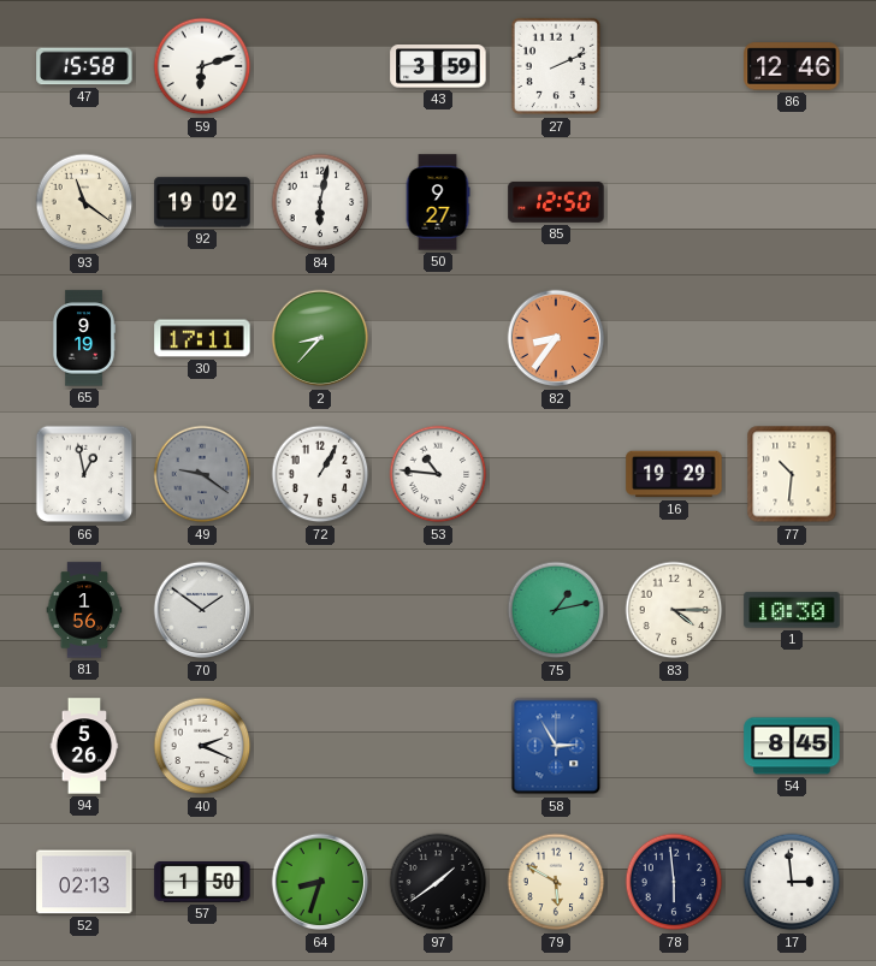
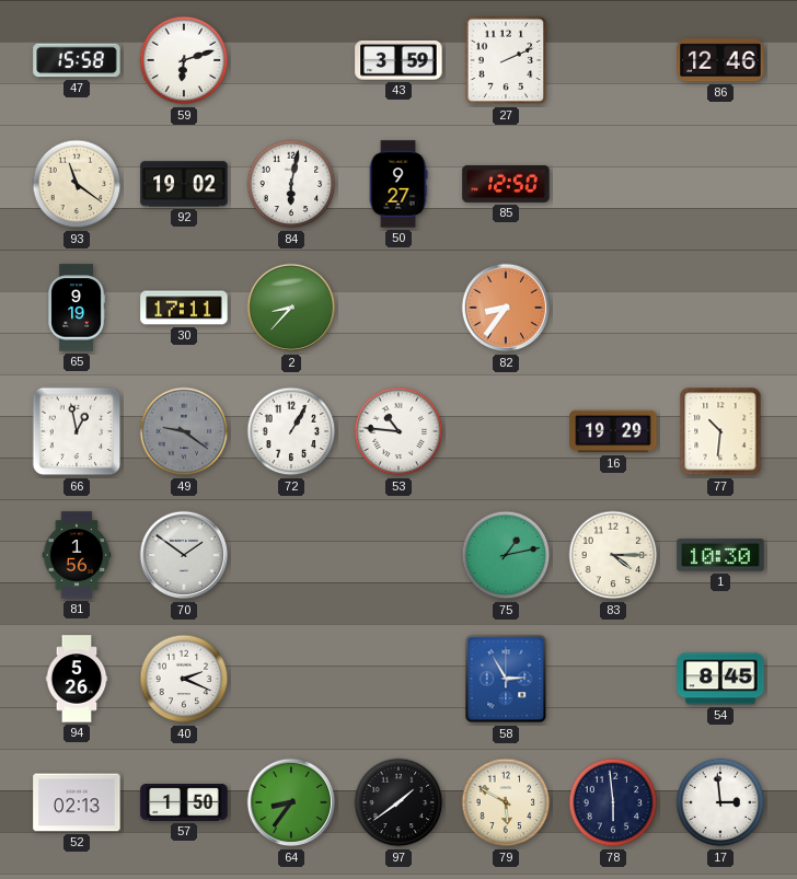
64: 8:33 -> 8:36
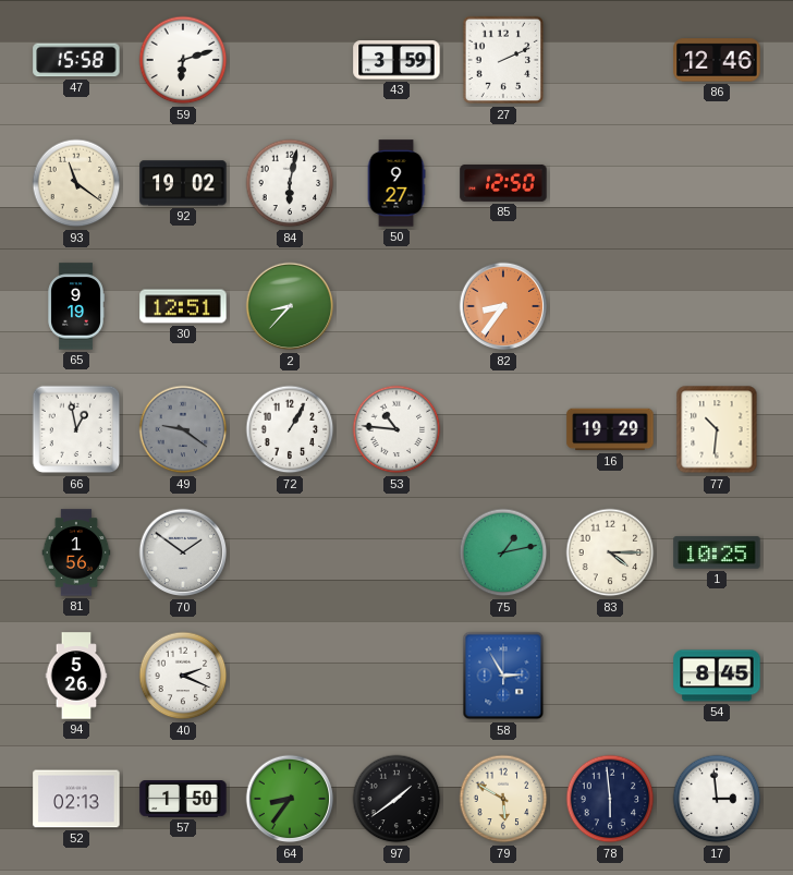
30: 17:11 -> 12:51
1: 10:30 -> 10:25
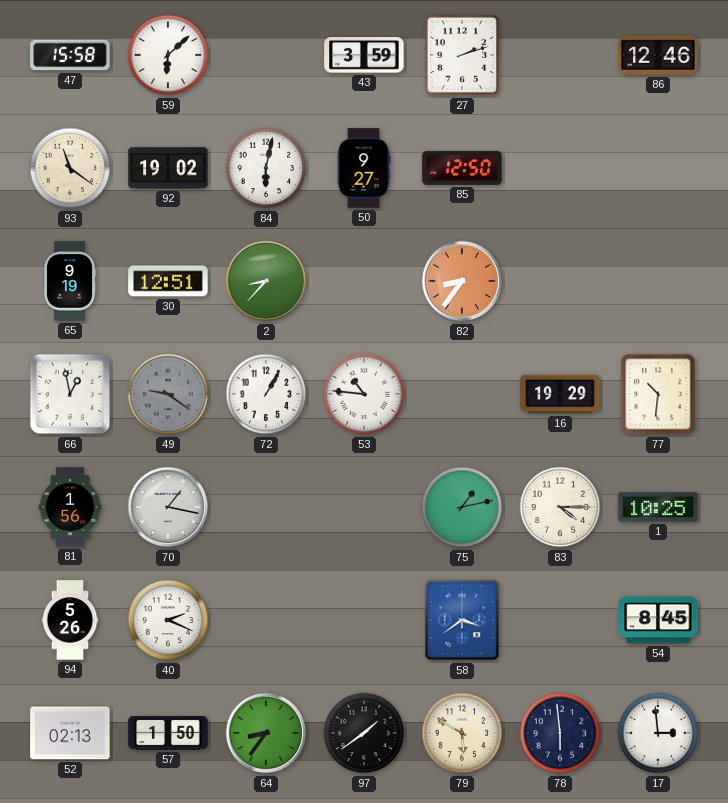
59: 6:12 -> 6:08
27: 2:11 -> 2:12
70: 1:51 -> 1:17
58: 2:55 -> 3:39
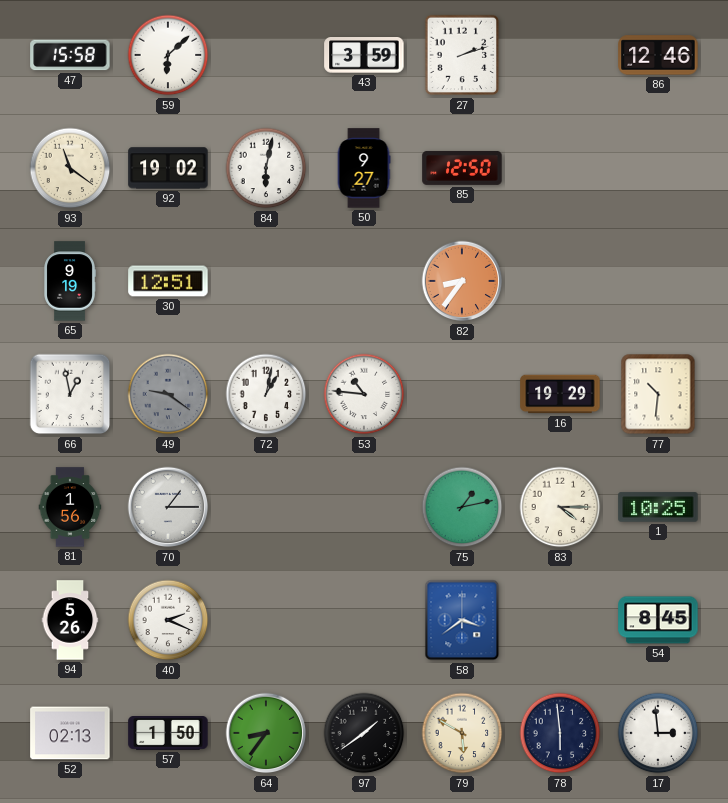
2: 8:37 -> none
72: 1:05 -> 1:02
70: 1:17 -> 1:15
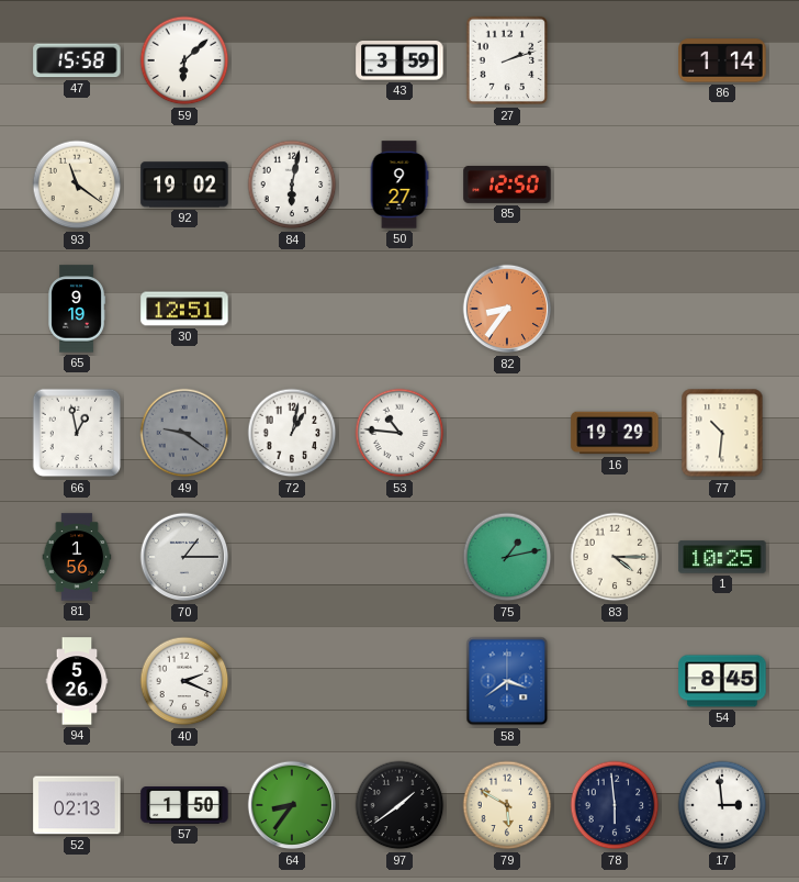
86: 12:46 -> 1:14
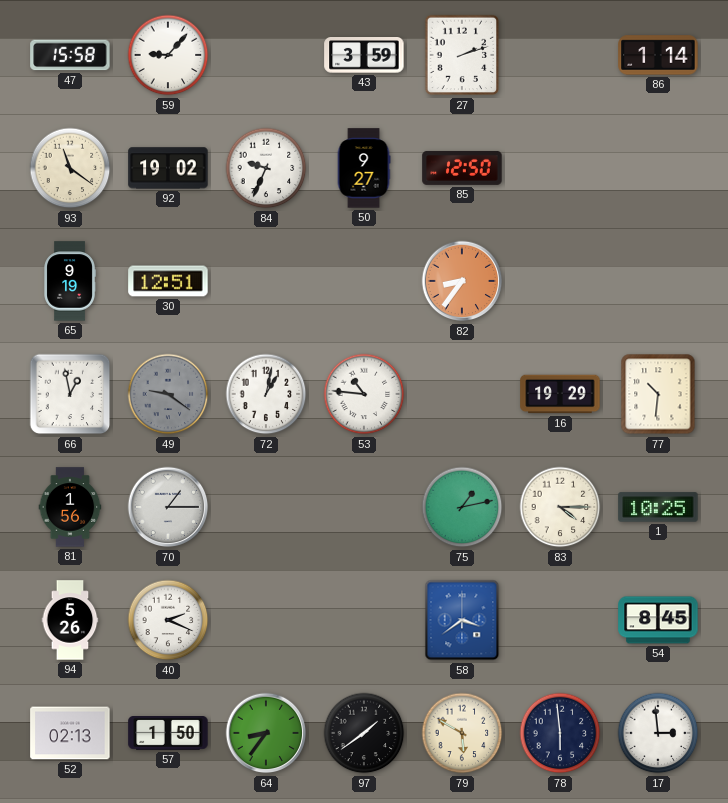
59: 6:08 -> 9:07
84: 6:02 -> 9:34
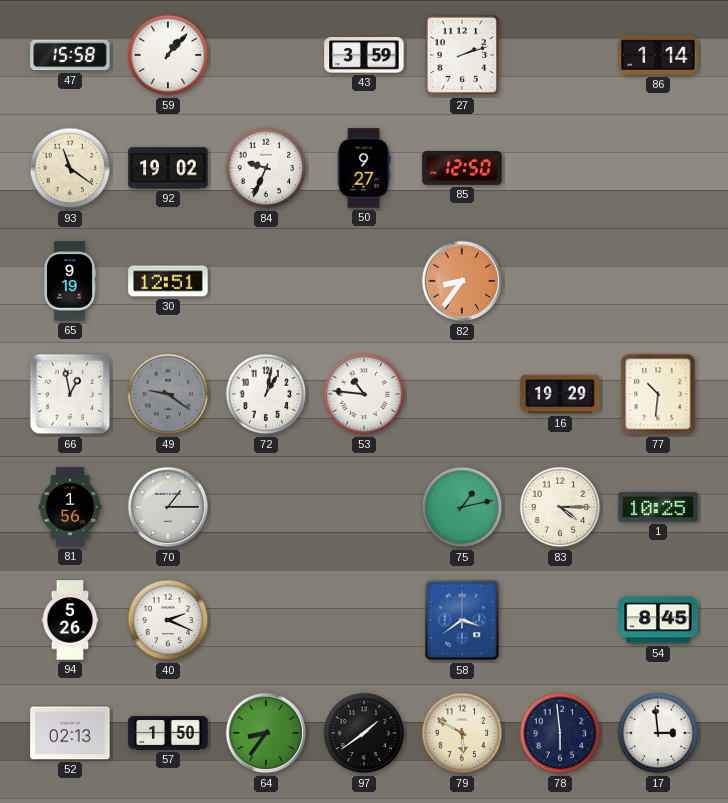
59: 9:07 -> 1:07
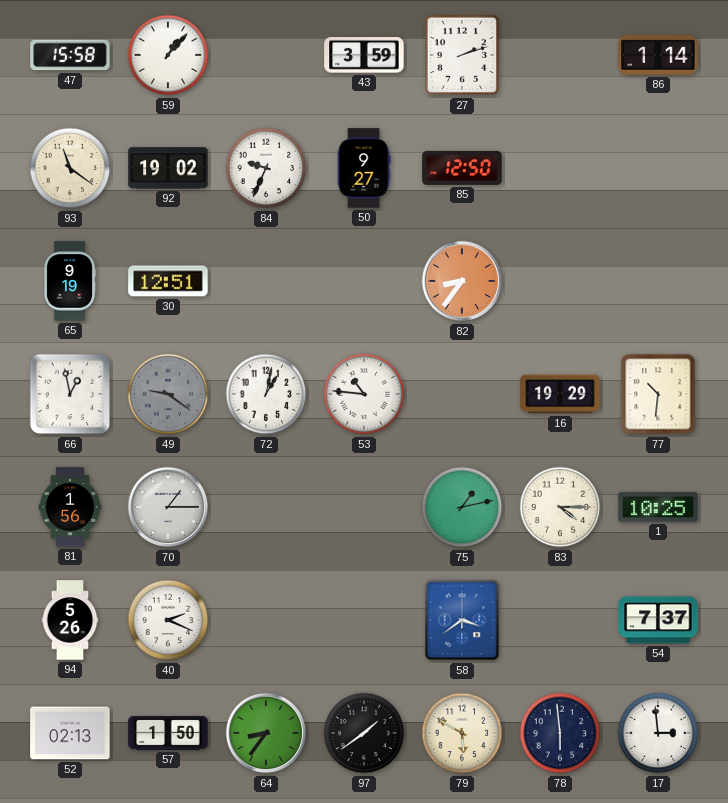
54: 8:45 -> 7:37
